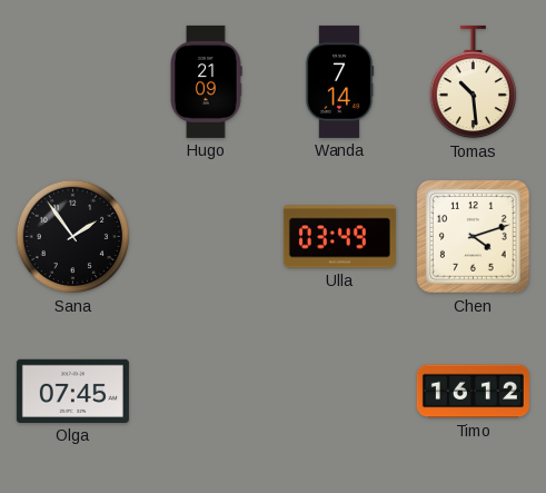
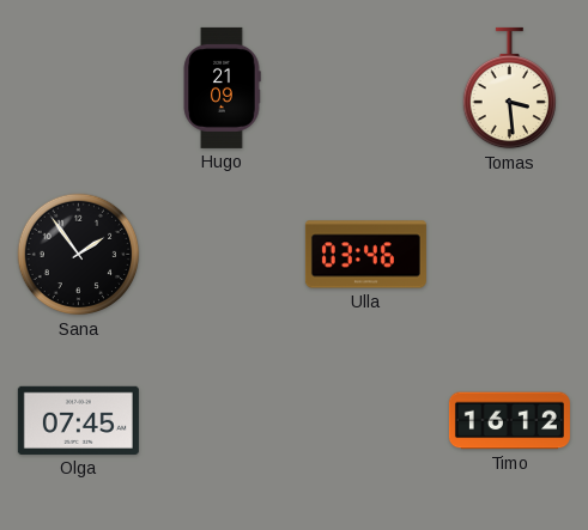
Wanda: 7:14 -> none
Tomas: 10:29 -> 3:29
Ulla: 03:49 -> 03:46
Chen: 4:12 -> none
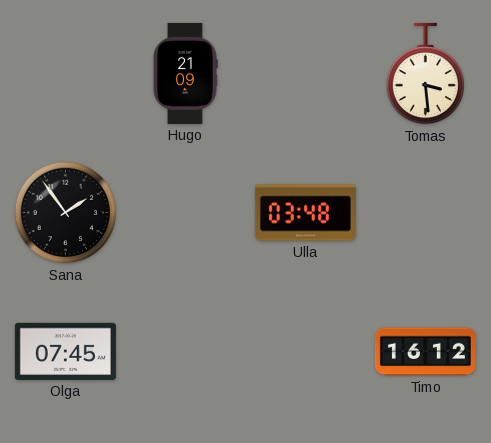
Ulla: 03:46 -> 03:48
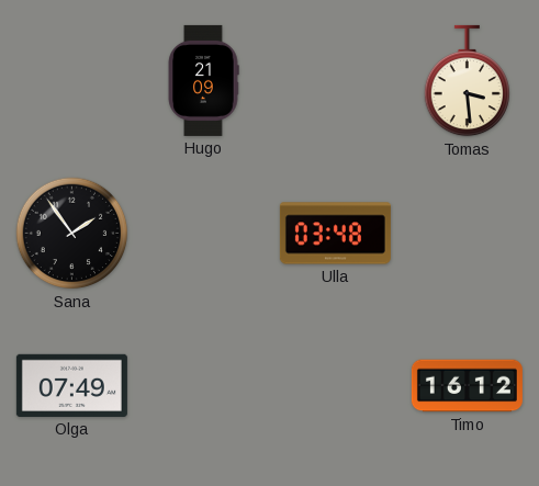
Olga: 07:45 -> 07:49
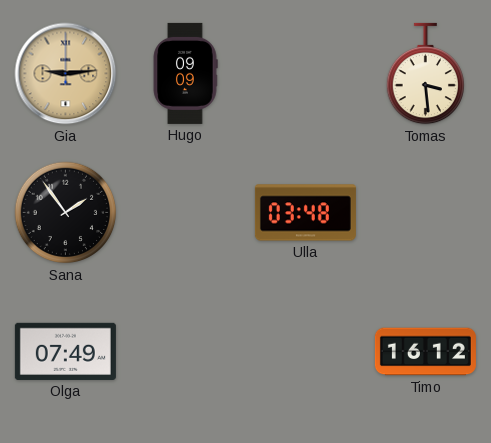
Gia: none -> 9:14
Hugo: 21:09 -> 09:09
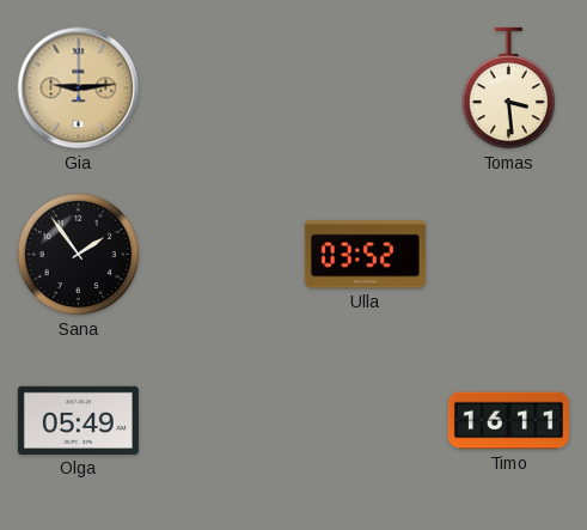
Hugo: 09:09 -> none
Ulla: 03:48 -> 03:52
Olga: 07:49 -> 05:49
Timo: 16:12 -> 16:11
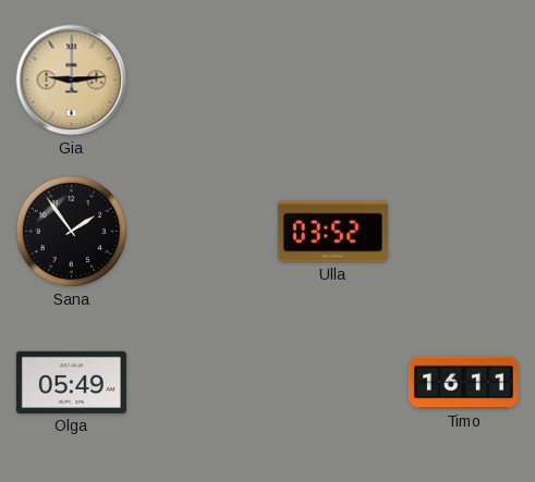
Tomas: 3:29 -> none
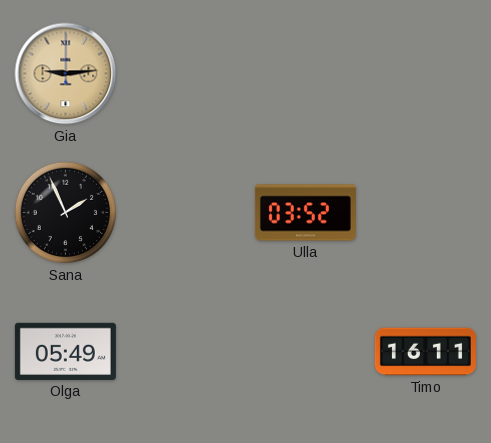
Sana: 1:54 -> 1:56
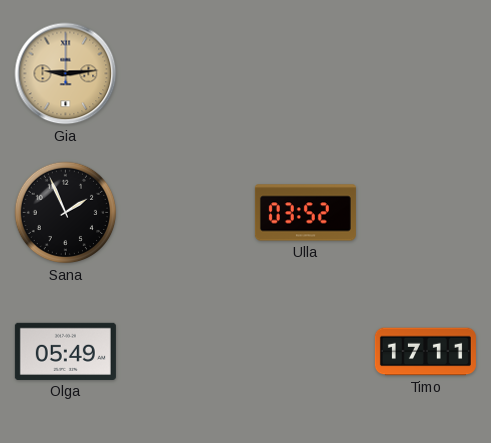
Timo: 16:11 -> 17:11
